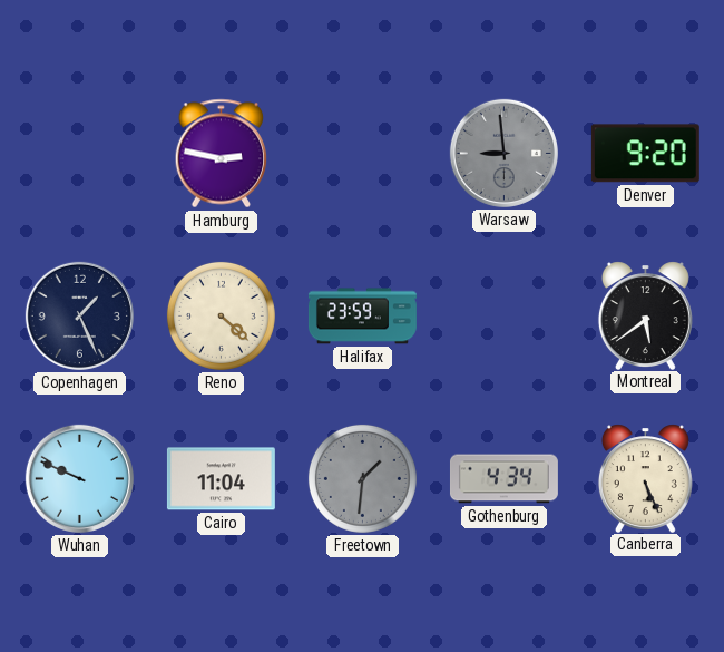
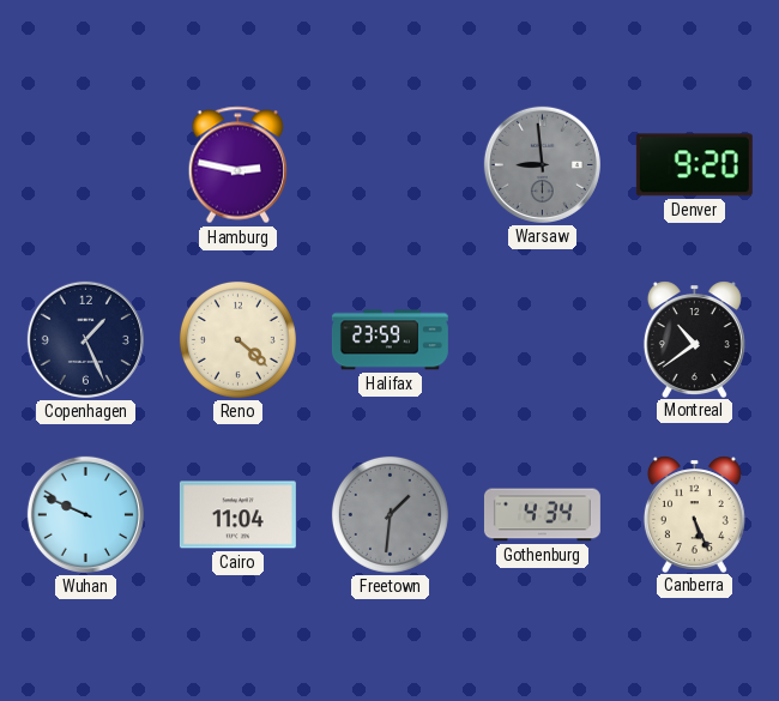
Montreal: 5:39 -> 10:39
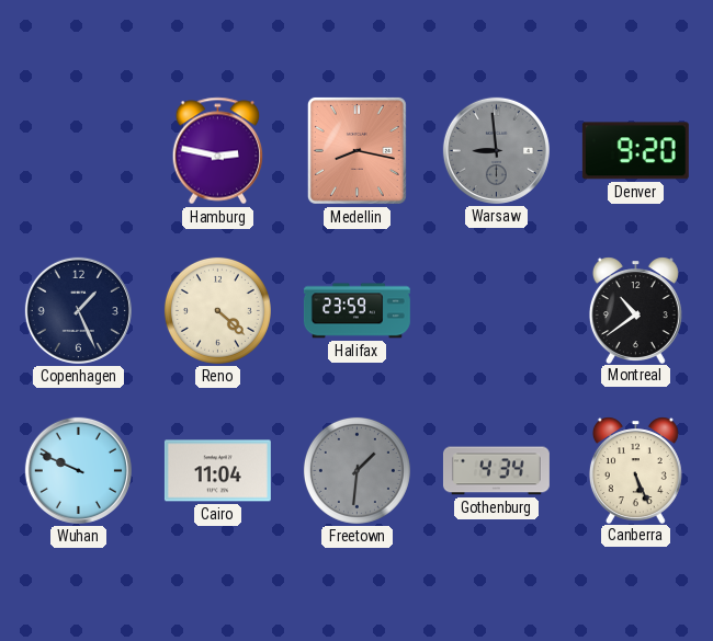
Medellin: none -> 8:17
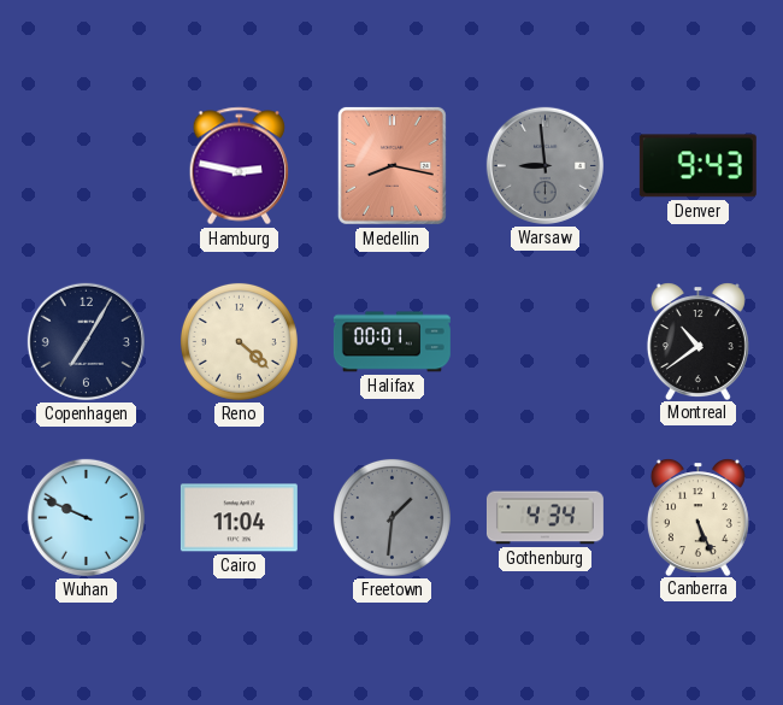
Denver: 9:20 -> 9:43
Copenhagen: 1:26 -> 7:05
Halifax: 23:59 -> 00:01
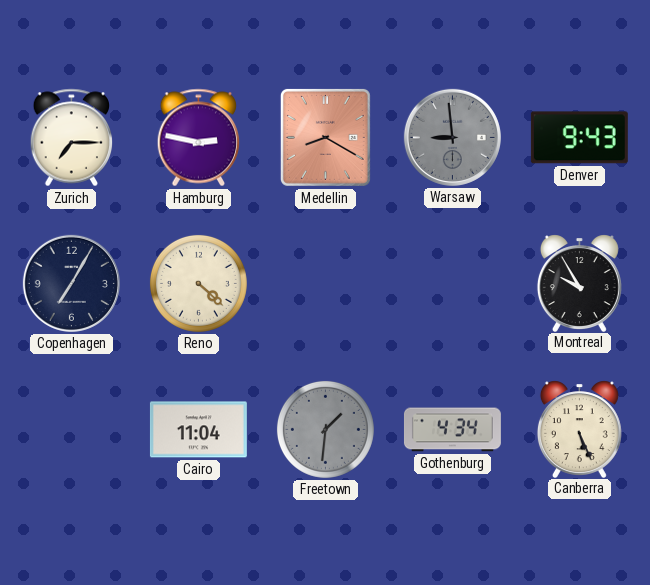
Zurich: none -> 7:15
Medellin: 8:17 -> 8:20
Halifax: 00:01 -> none
Montreal: 10:39 -> 9:55
Wuhan: 9:49 -> none
